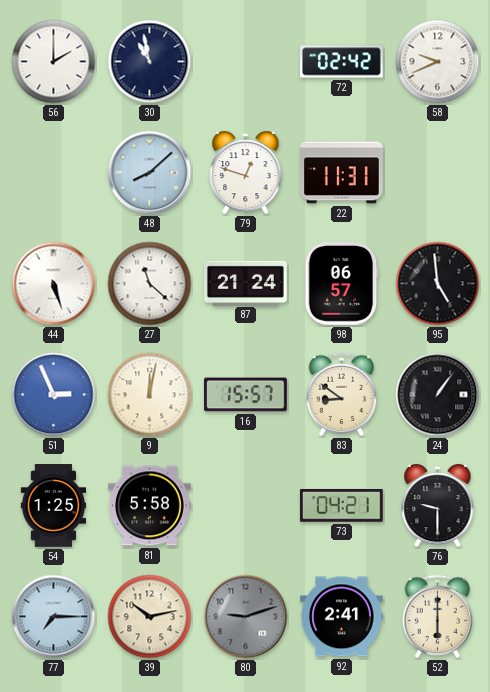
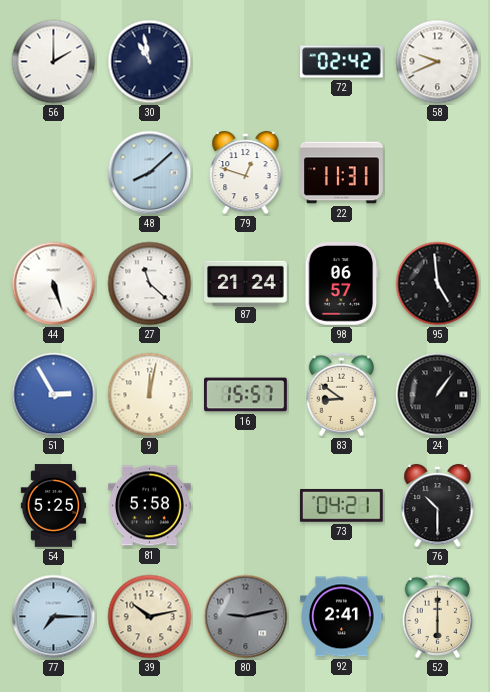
51: 2:56 -> 2:55
54: 1:25 -> 5:25
76: 9:30 -> 10:30
80: 9:12 -> 9:13
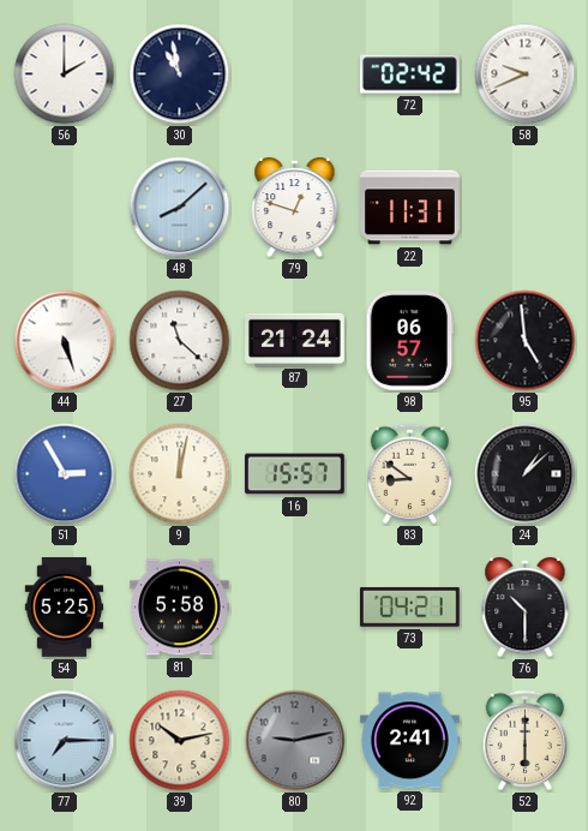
24: 1:06 -> 1:08
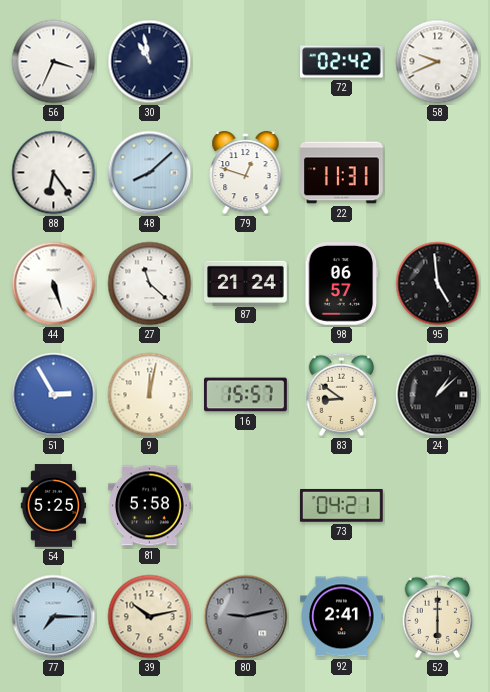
56: 2:00 -> 3:34
88: none -> 6:24
76: 10:30 -> none
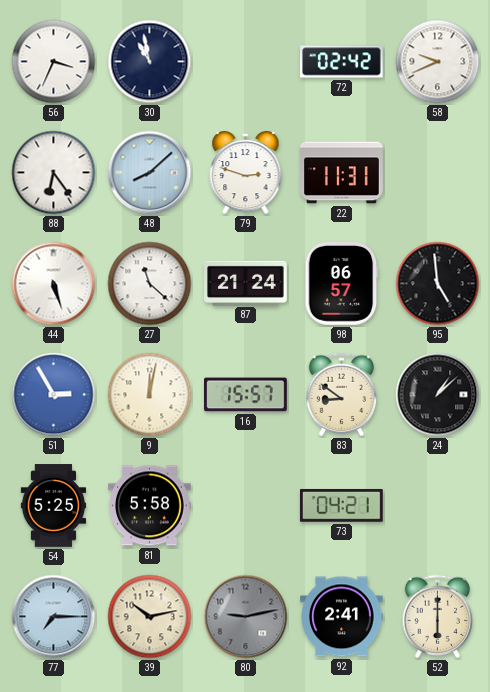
79: 12:48 -> 2:48
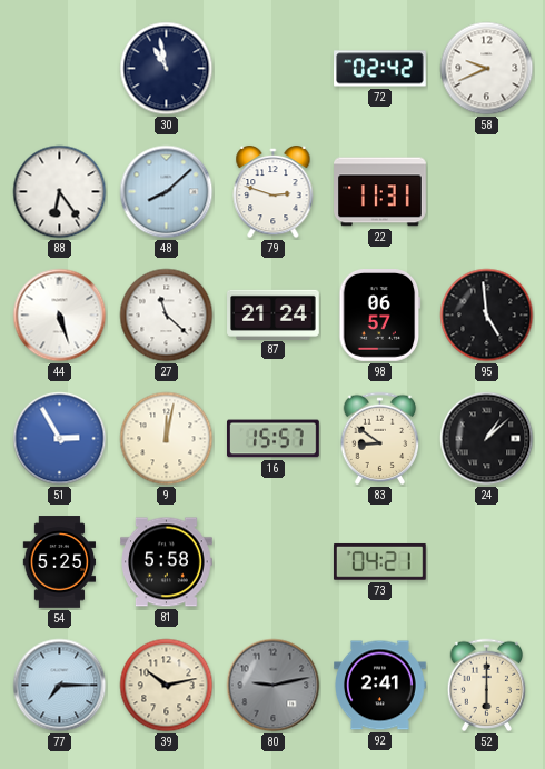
56: 3:34 -> none
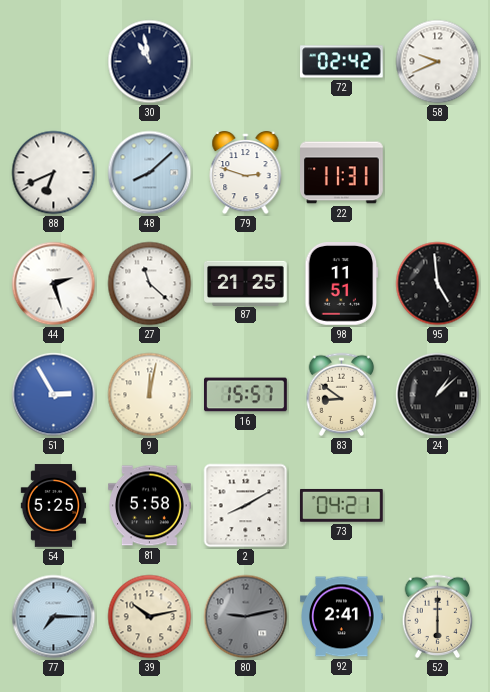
88: 6:24 -> 6:41
44: 5:27 -> 2:27
87: 21:24 -> 21:25
98: 06:57 -> 11:51
2: none -> 8:10
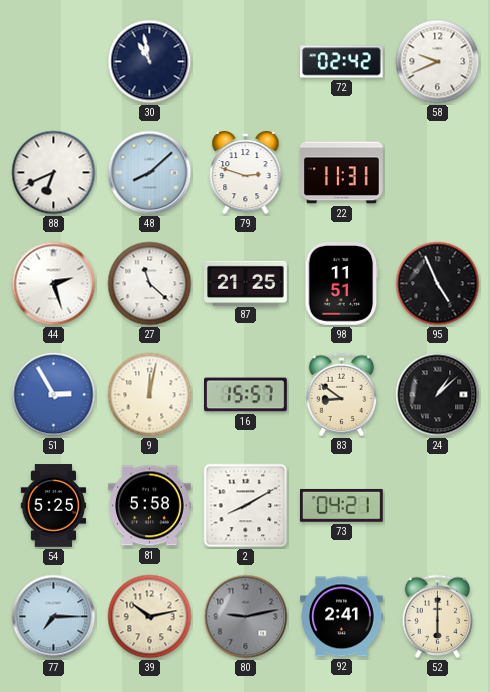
95: 4:59 -> 4:56
